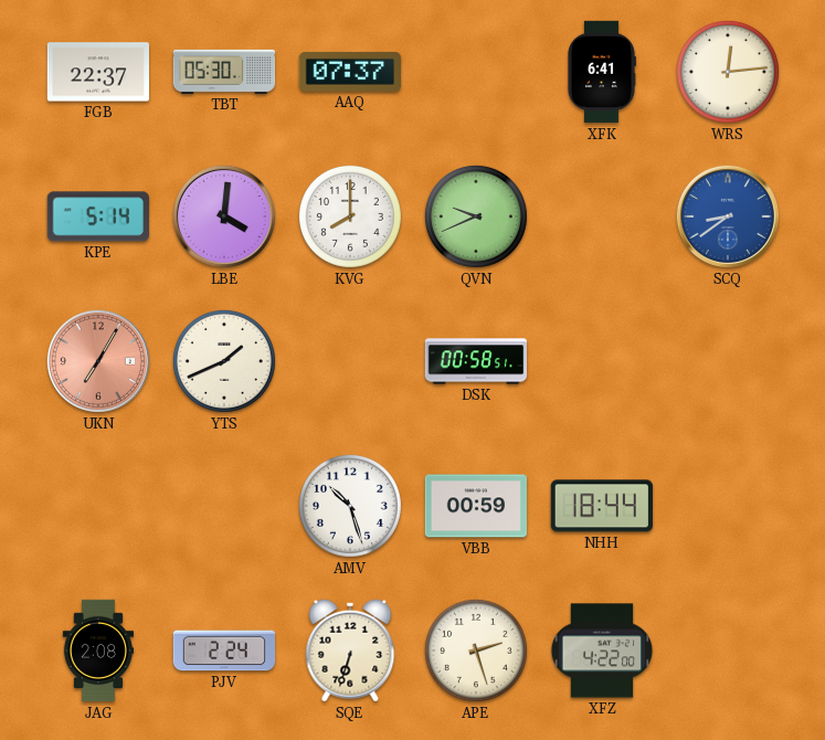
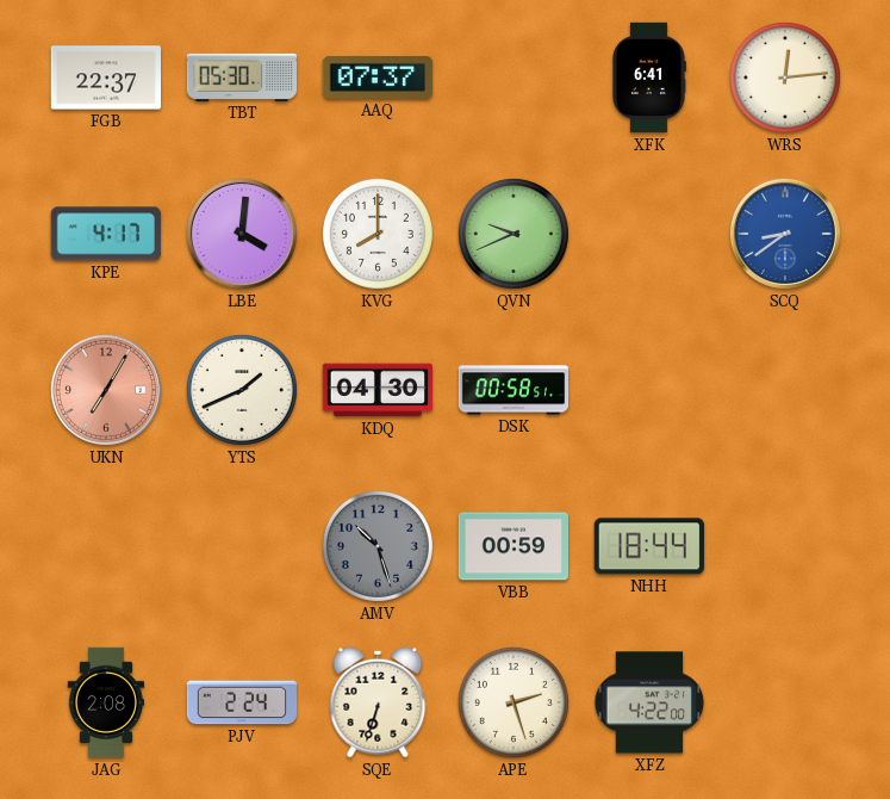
KPE: 5:14 -> 4:17
KDQ: none -> 04:30
AMV dial: white -> grey
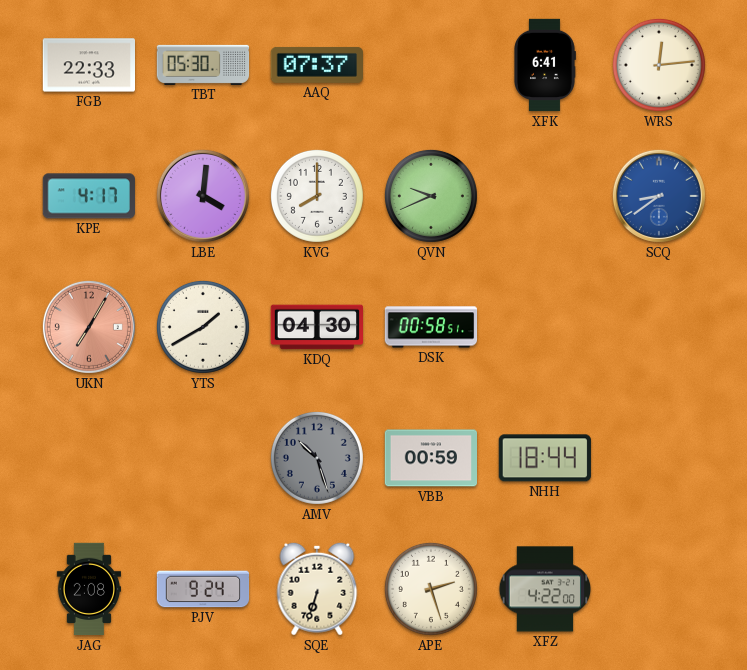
FGB: 22:37 -> 22:33
YTS: 1:41 -> 1:40
PJV: 2:24 -> 9:24
